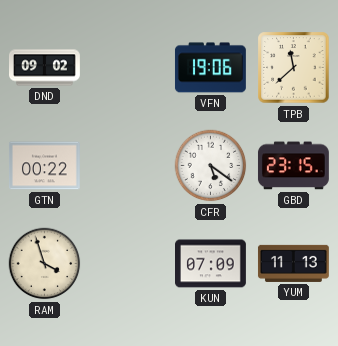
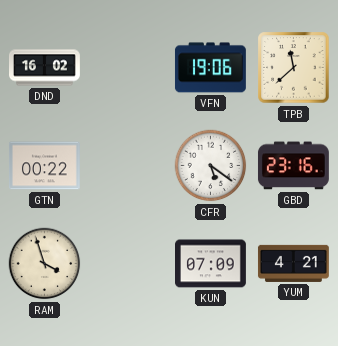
DND: 09:02 -> 16:02
GBD: 23:15 -> 23:16
YUM: 11:13 -> 4:21
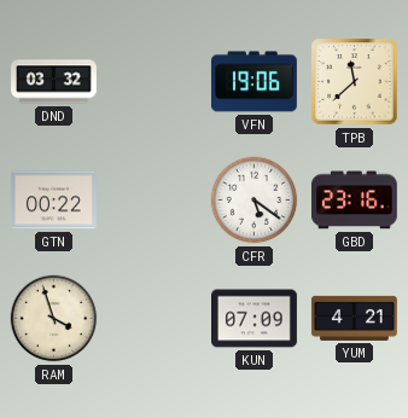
DND: 16:02 -> 03:32
